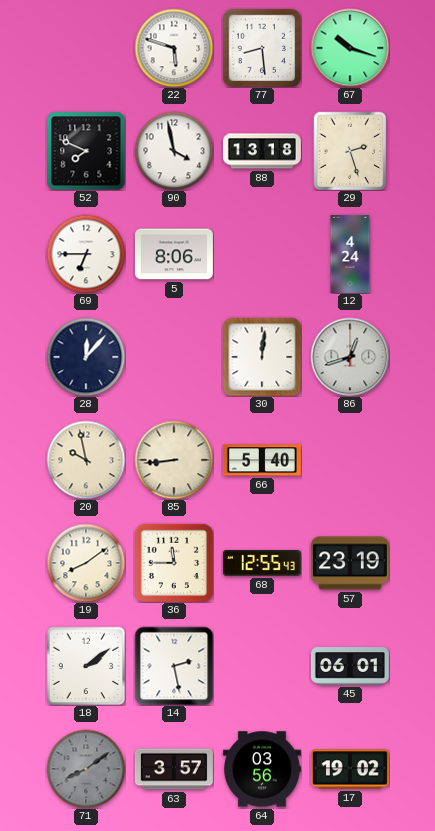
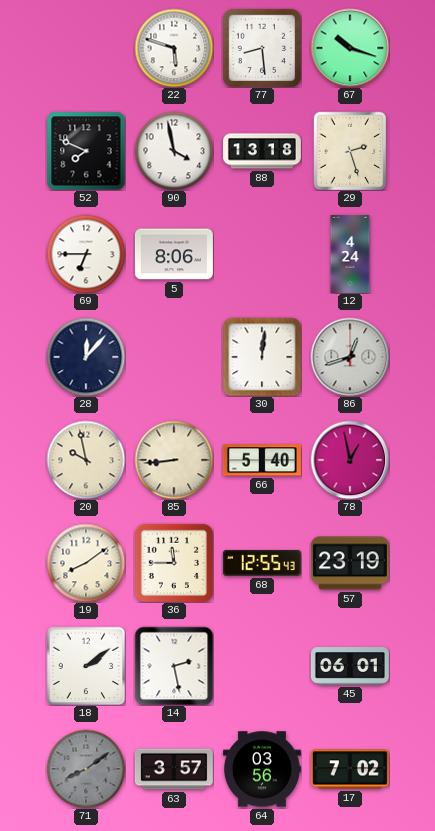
78: none -> 12:58
17: 19:02 -> 7:02
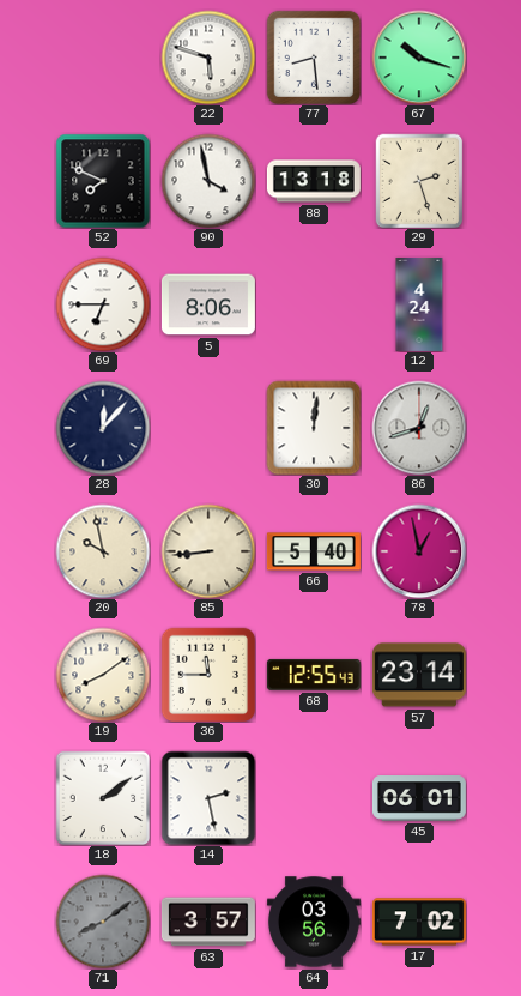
57: 23:19 -> 23:14
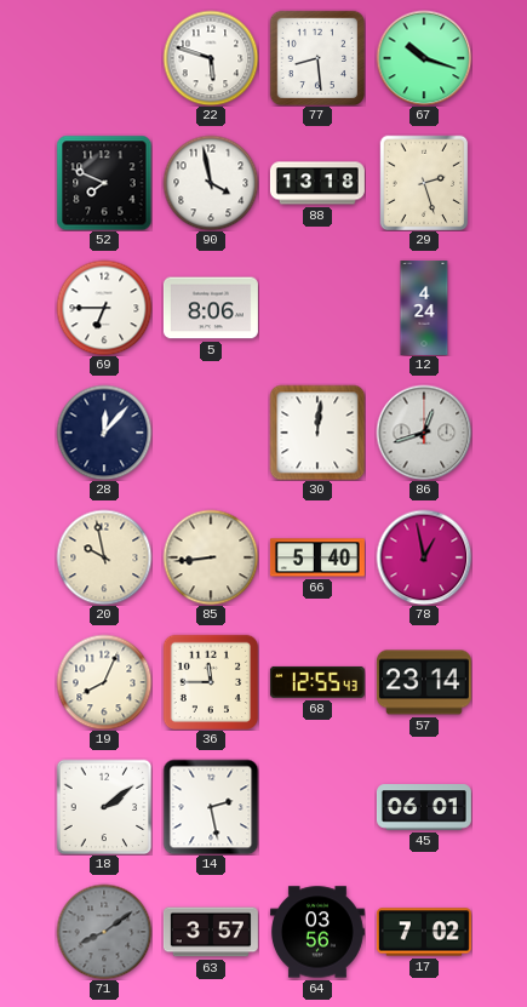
19: 8:09 -> 8:04
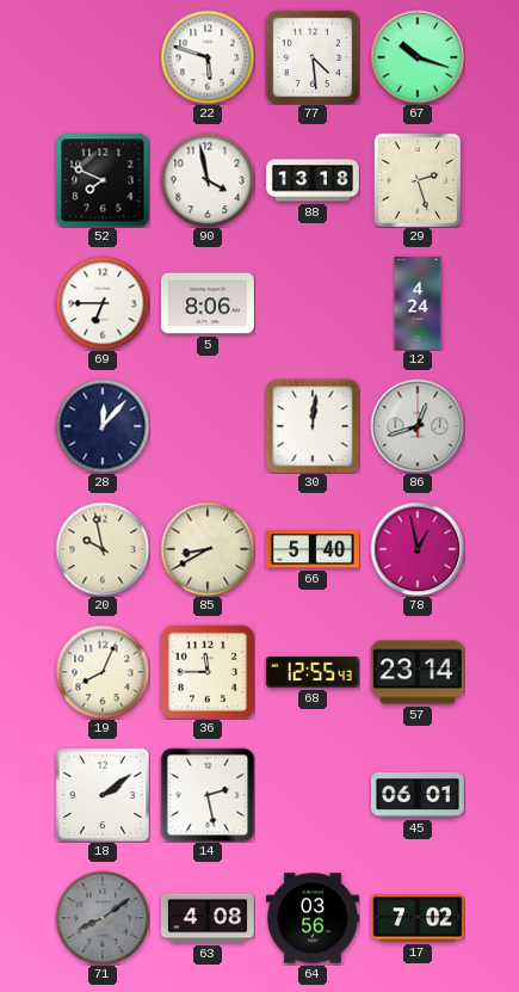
77: 8:29 -> 4:29
85: 8:44 -> 8:40
63: 3:57 -> 4:08
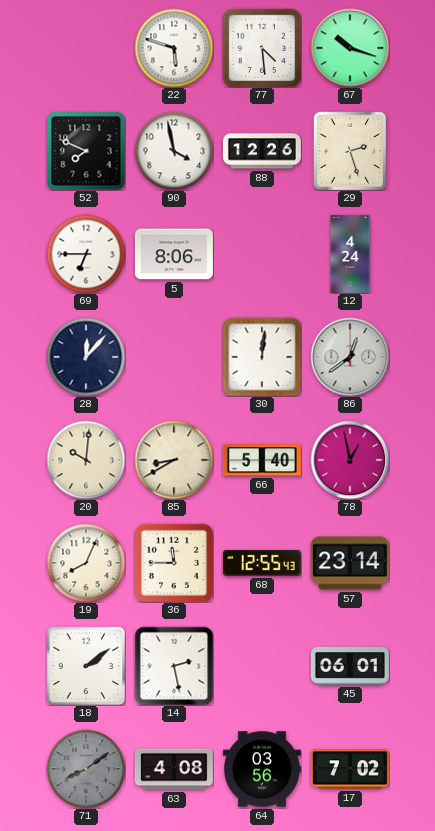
88: 13:18 -> 12:26
86: 12:42 -> 12:39
20: 9:58 -> 10:01
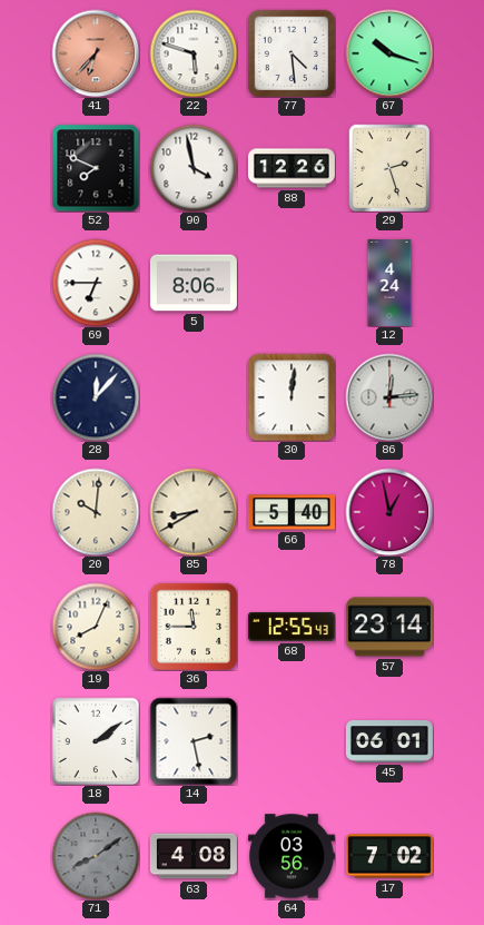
41: none -> 6:37
86: 12:39 -> 12:14
